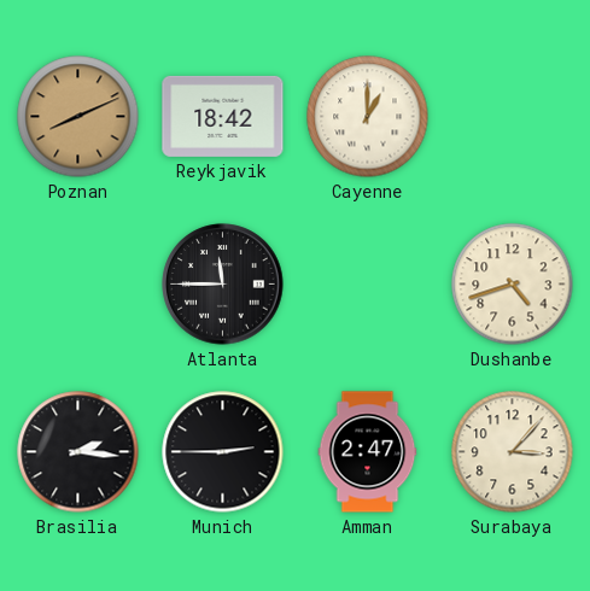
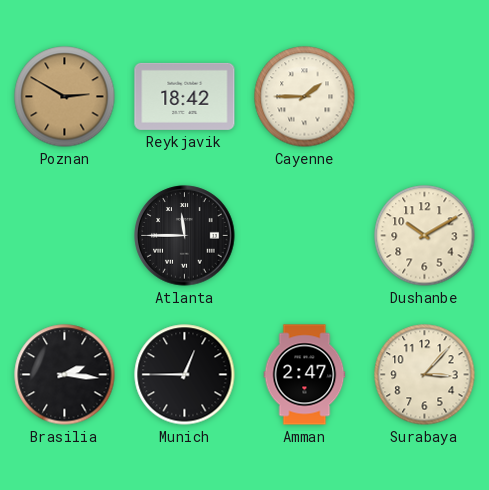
Poznan: 8:11 -> 2:50
Cayenne: 1:00 -> 1:45
Dushanbe: 4:42 -> 10:10
Munich: 2:45 -> 12:45
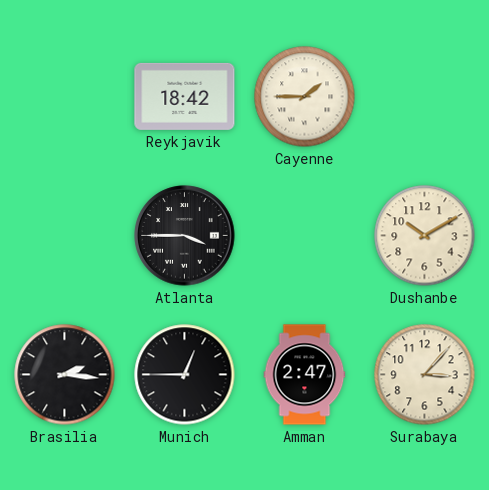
Poznan: 2:50 -> none
Atlanta: 11:45 -> 3:45
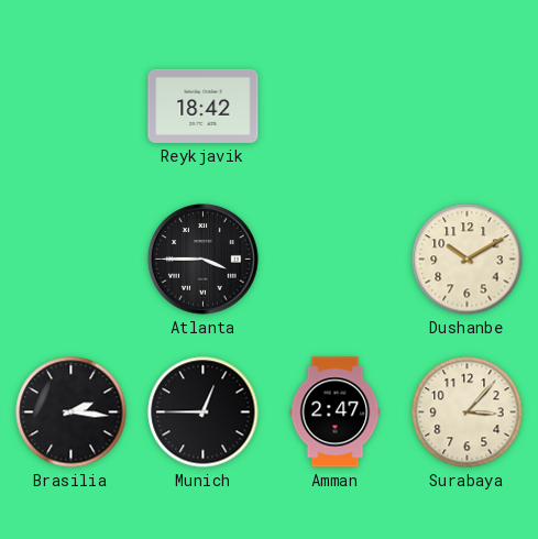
Cayenne: 1:45 -> none
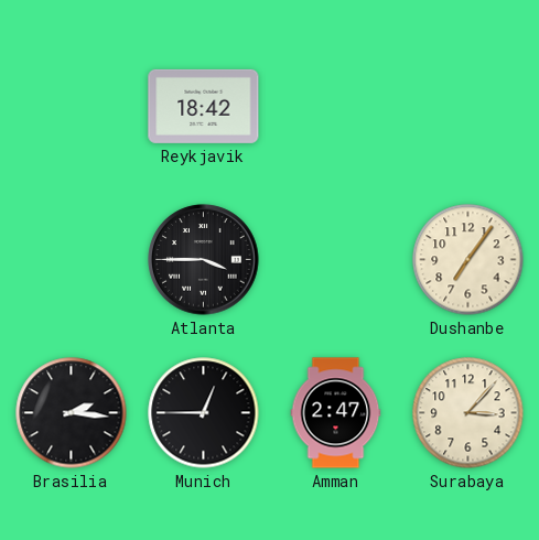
Dushanbe: 10:10 -> 7:06
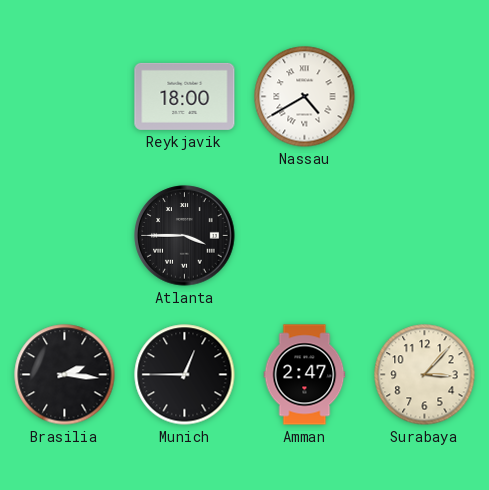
Reykjavik: 18:42 -> 18:00
Nassau: none -> 4:40
Dushanbe: 7:06 -> none
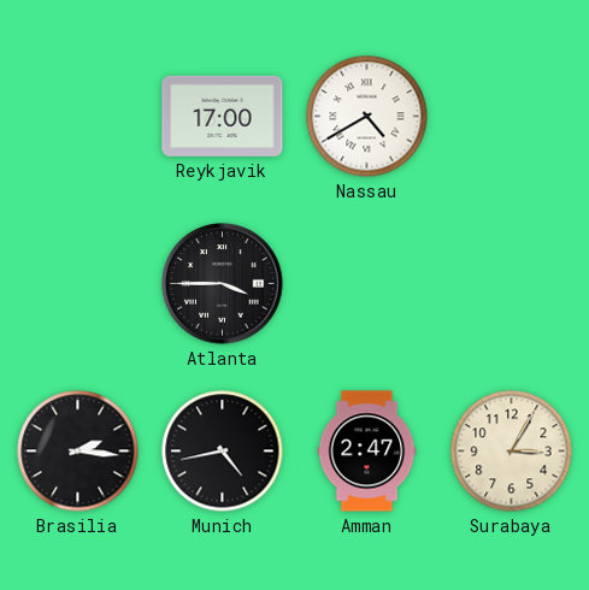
Reykjavik: 18:00 -> 17:00
Munich: 12:45 -> 4:43
Surabaya: 3:07 -> 3:05
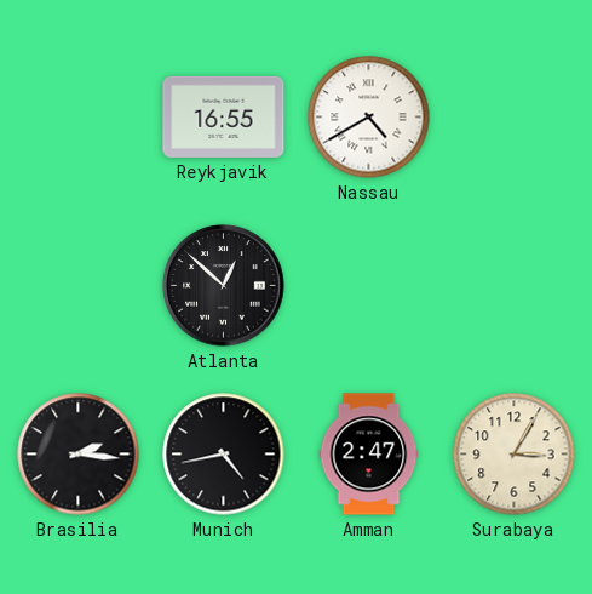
Reykjavik: 17:00 -> 16:55
Atlanta: 3:45 -> 12:52
